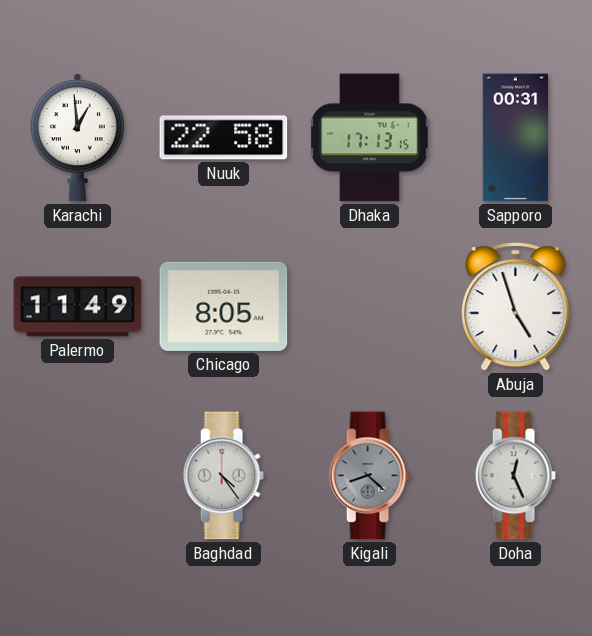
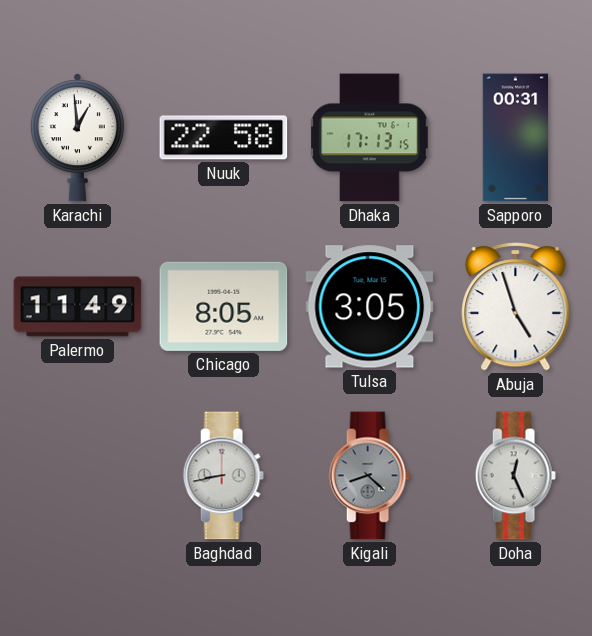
Tulsa: none -> 3:05
Baghdad: 4:24 -> 8:43
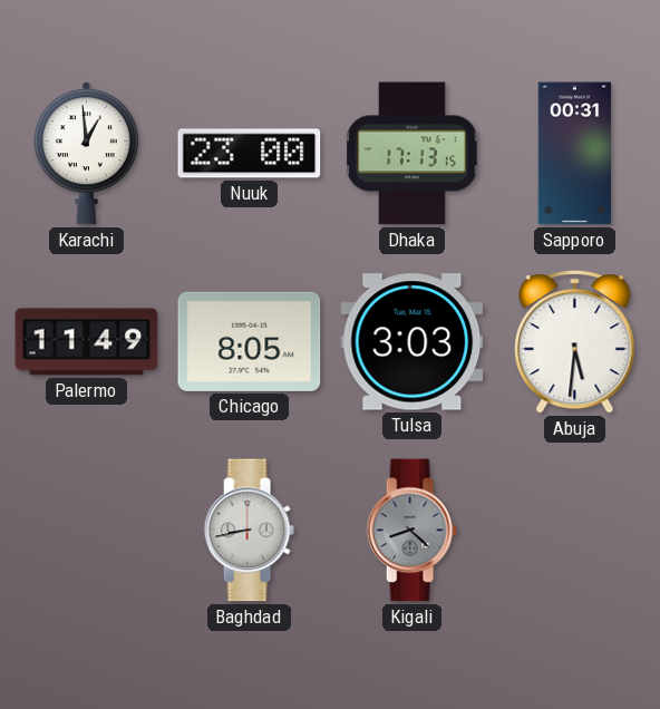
Nuuk: 22:58 -> 23:00
Tulsa: 3:05 -> 3:03
Abuja: 4:57 -> 5:31
Doha: 12:26 -> none
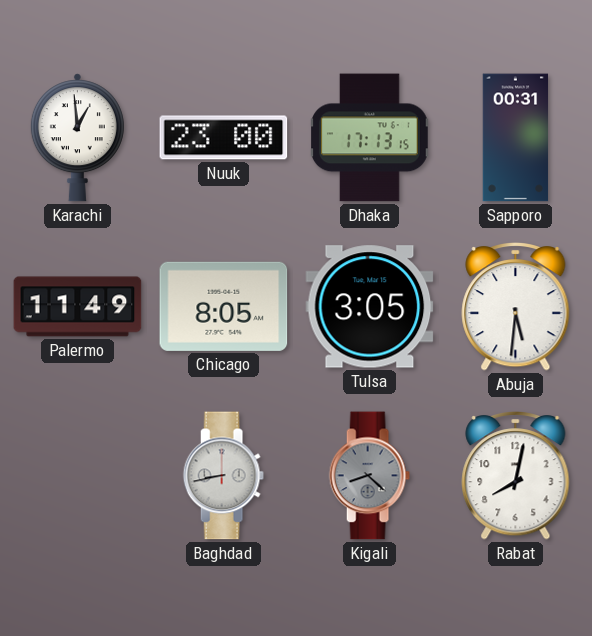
Tulsa: 3:03 -> 3:05
Rabat: none -> 8:02
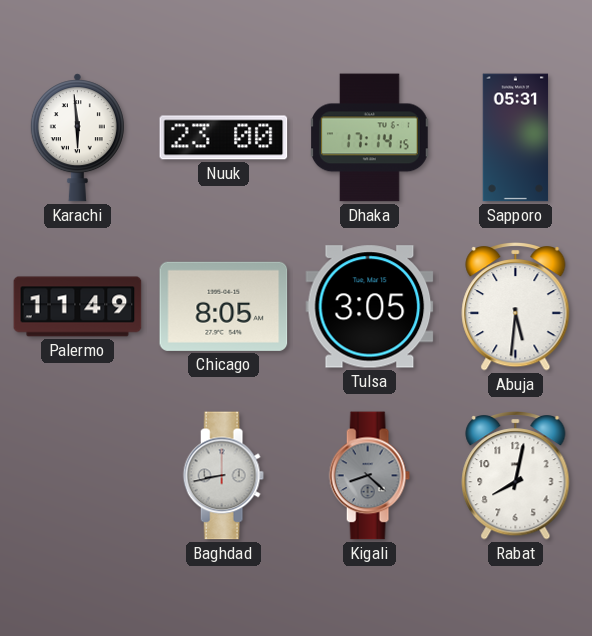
Karachi: 12:59 -> 5:59
Dhaka: 17:13 -> 17:14
Sapporo: 00:31 -> 05:31
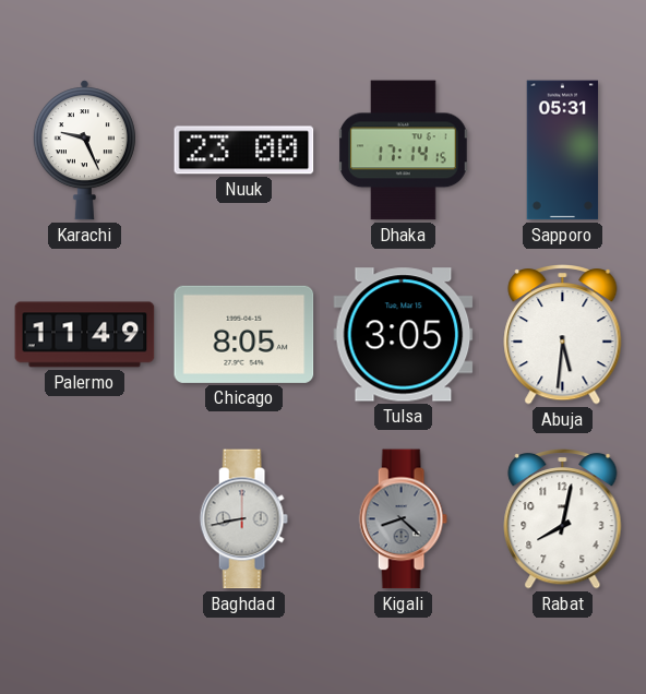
Karachi: 5:59 -> 9:26
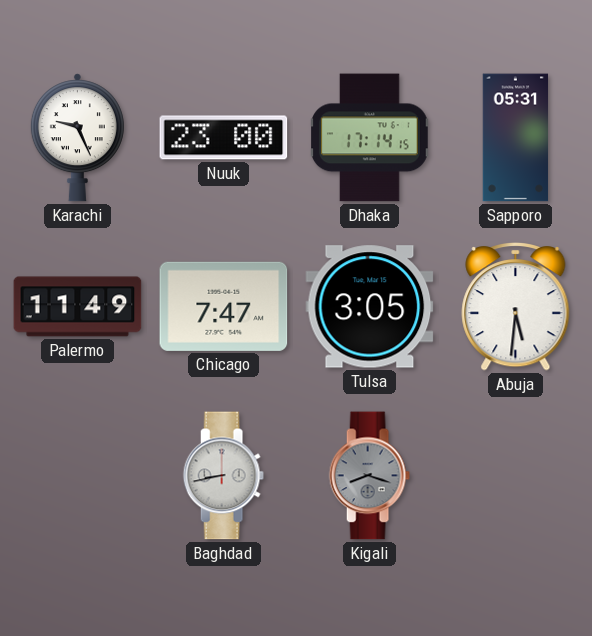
Chicago: 8:05 -> 7:47
Kigali: 8:22 -> 8:18
Rabat: 8:02 -> none
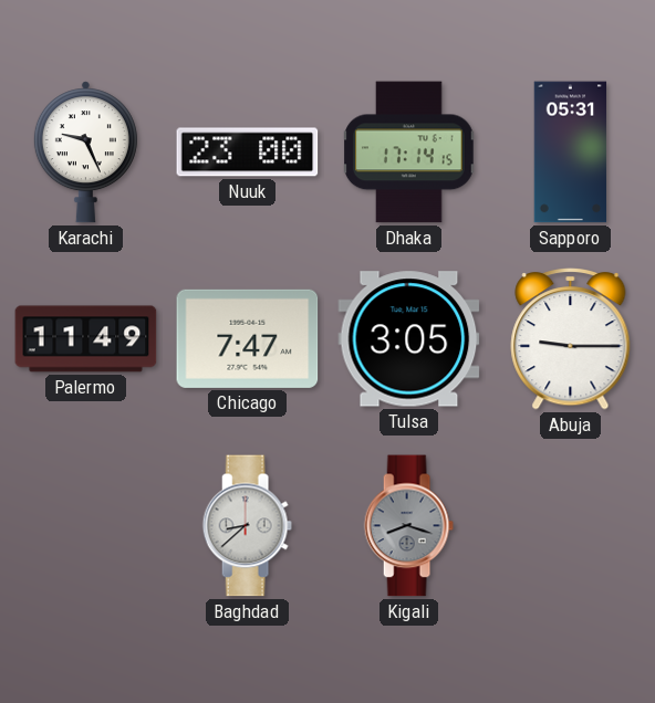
Abuja: 5:31 -> 9:15
Baghdad: 8:43 -> 8:38
